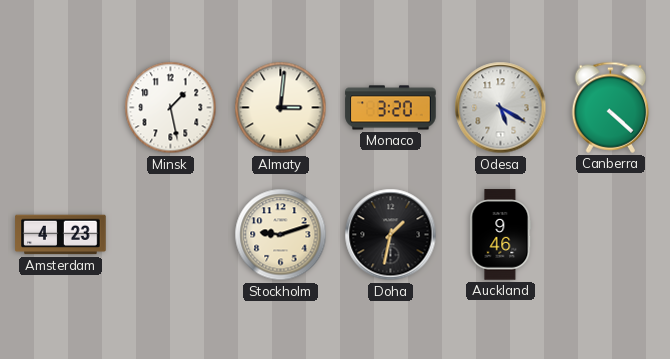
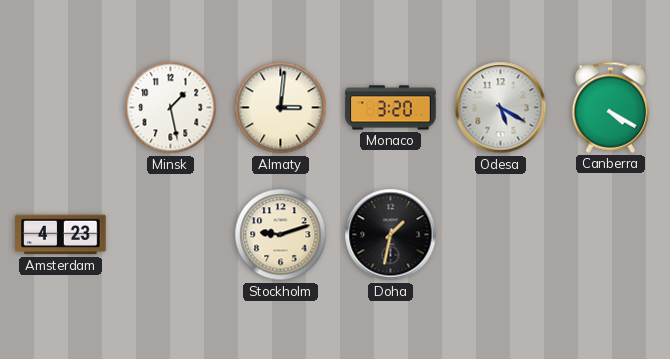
Canberra: 4:22 -> 4:20
Auckland: 9:46 -> none
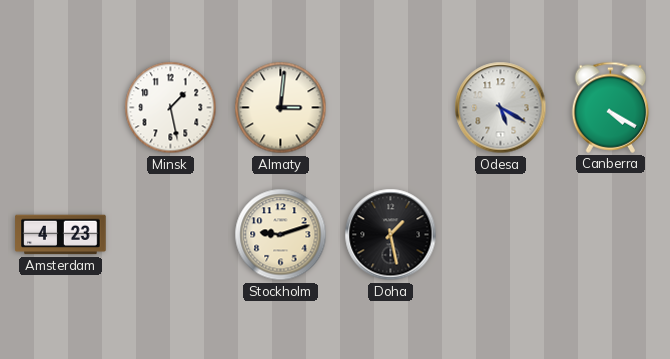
Monaco: 3:20 -> none
Doha: 1:32 -> 1:28
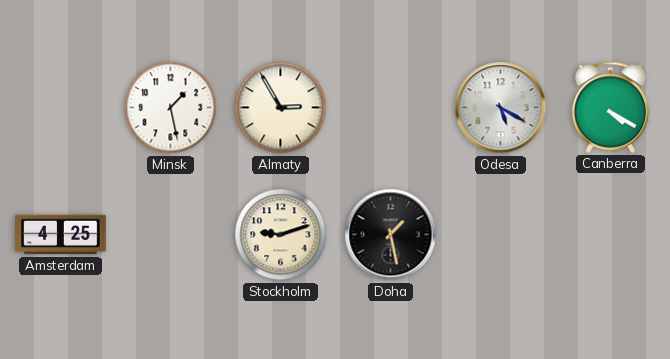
Almaty: 3:01 -> 2:55
Amsterdam: 4:23 -> 4:25
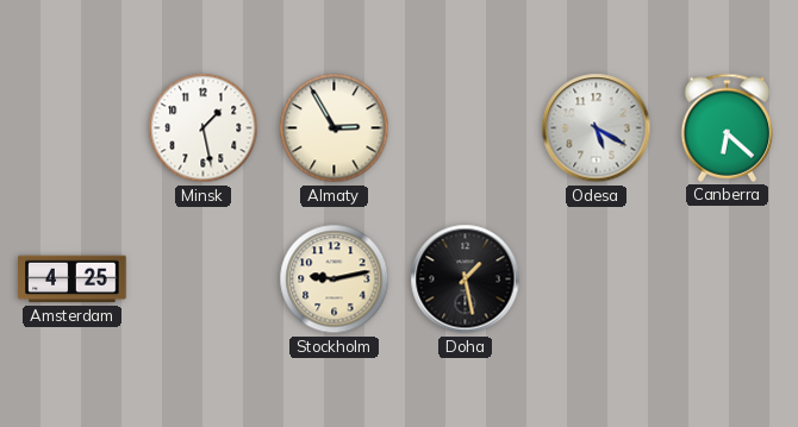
Canberra: 4:20 -> 6:22
Stockholm: 9:12 -> 9:13
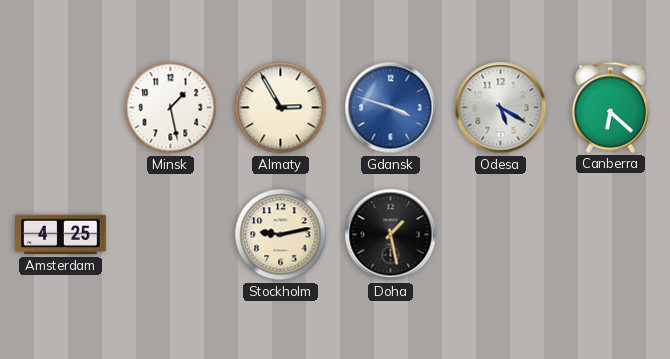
Gdansk: none -> 3:48
